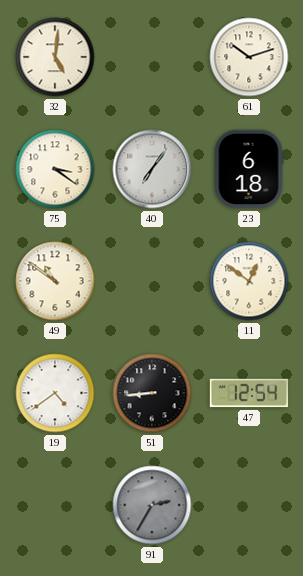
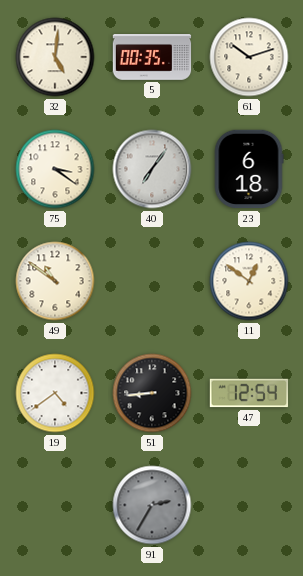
5: none -> 00:35
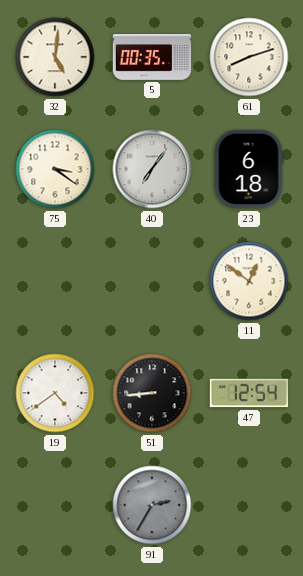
61: 10:12 -> 8:12
49: 10:51 -> none
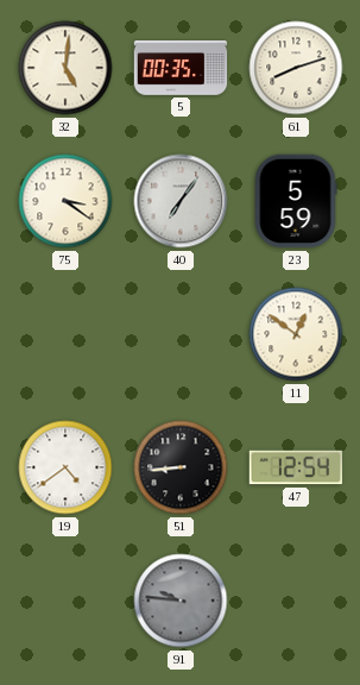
23: 6:18 -> 5:59
91: 2:35 -> 9:46
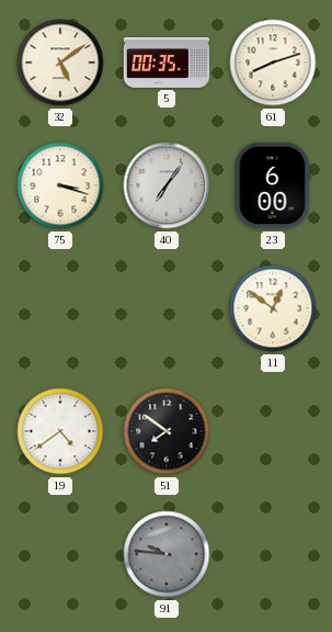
32: 5:01 -> 5:09
75: 3:21 -> 3:18
23: 5:59 -> 6:00
51: 8:44 -> 7:51
47: 12:54 -> none
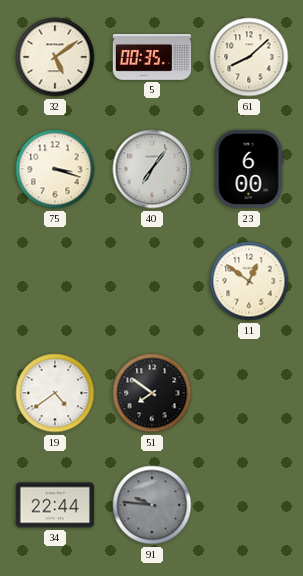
61: 8:12 -> 8:08
34: none -> 22:44
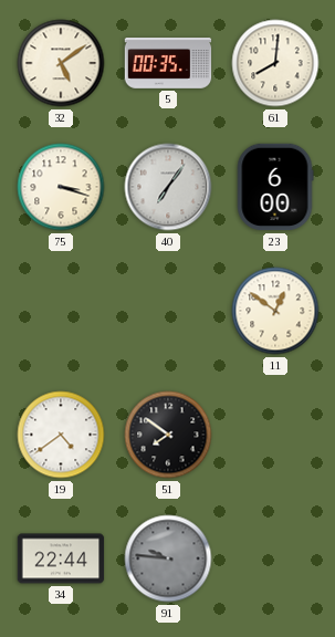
61: 8:08 -> 8:01
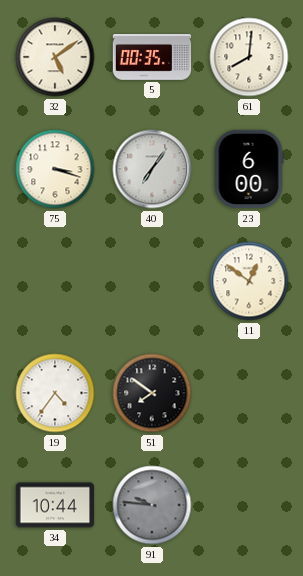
19: 4:39 -> 4:36
34: 22:44 -> 10:44
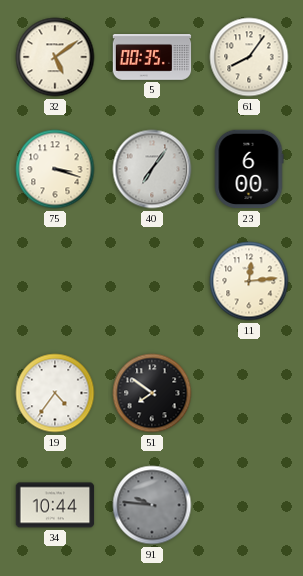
61: 8:01 -> 8:06
11: 12:51 -> 12:14
